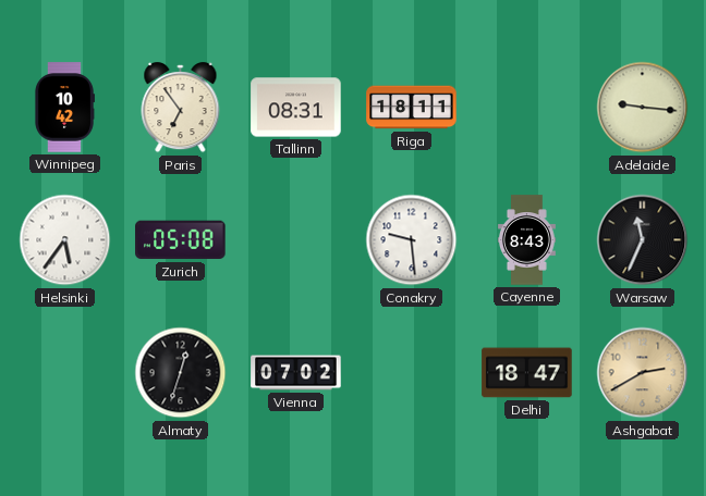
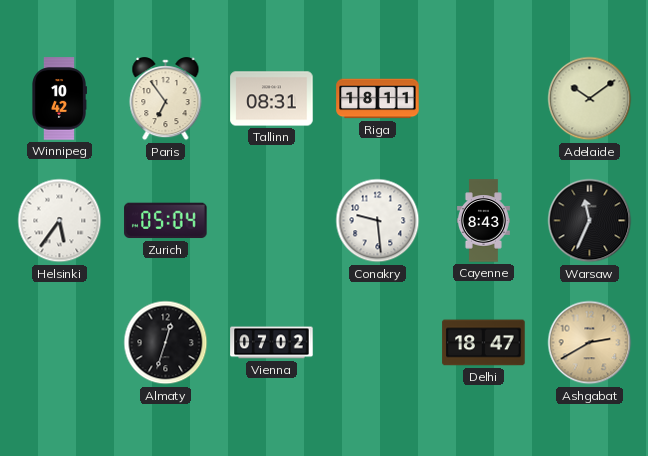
Adelaide: 9:16 -> 10:09
Zurich: 05:08 -> 05:04
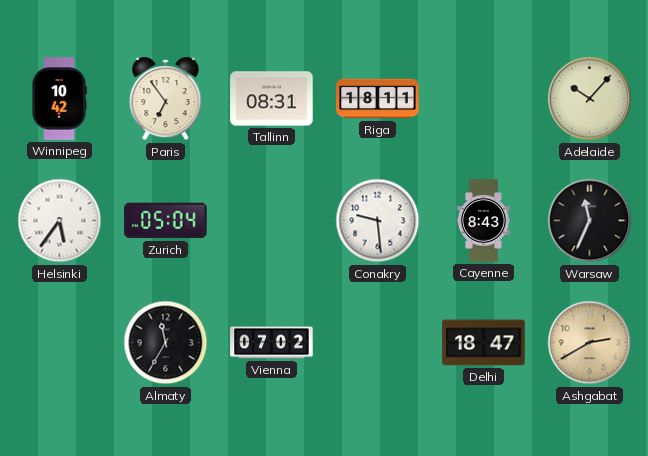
Adelaide: 10:09 -> 10:07
Almaty: 12:33 -> 11:35
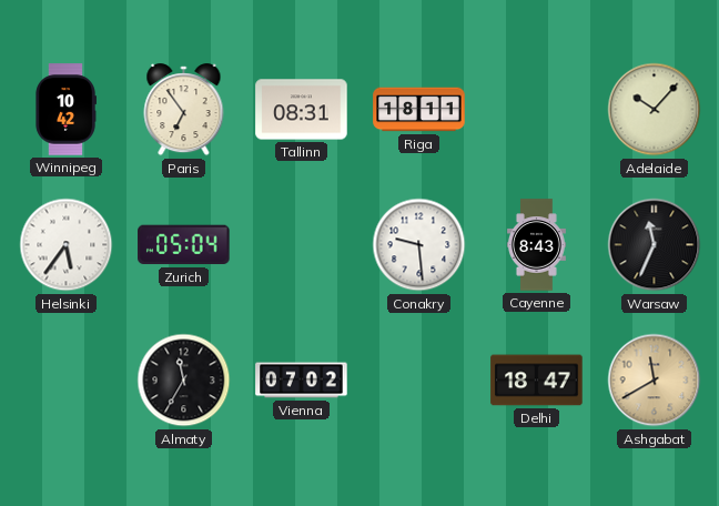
Ashgabat: 2:40 -> 11:40
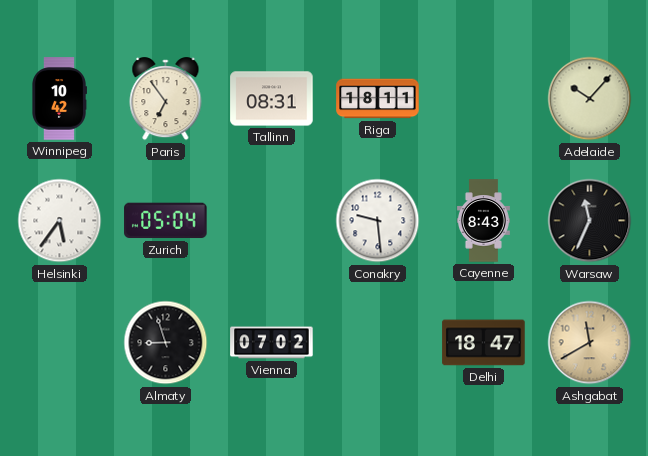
Almaty: 11:35 -> 8:57
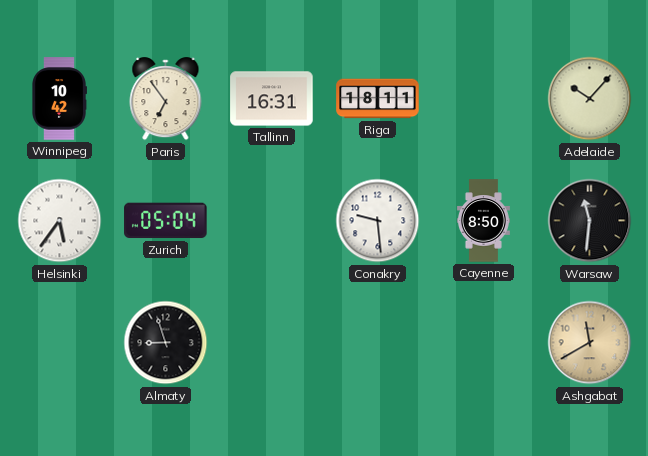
Tallinn: 08:31 -> 16:31
Cayenne: 8:43 -> 8:50
Warsaw: 11:34 -> 11:31
Vienna: 07:02 -> none
Delhi: 18:47 -> none
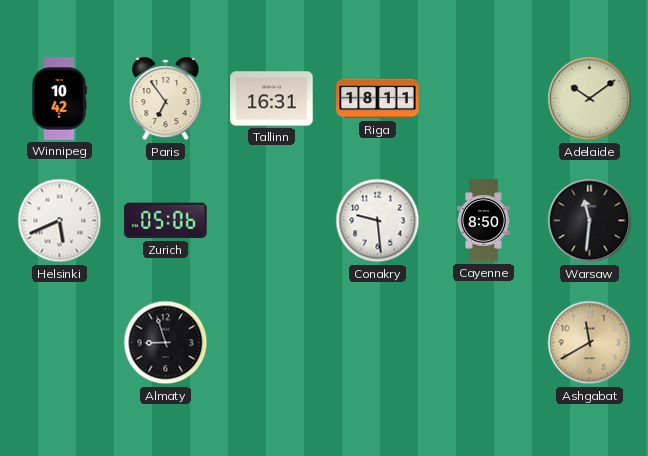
Adelaide: 10:07 -> 10:09
Helsinki: 5:36 -> 5:41
Zurich: 05:04 -> 05:06
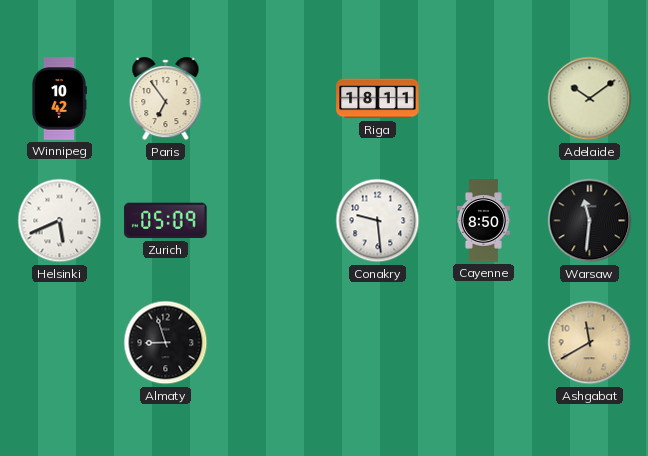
Tallinn: 16:31 -> none
Zurich: 05:06 -> 05:09
